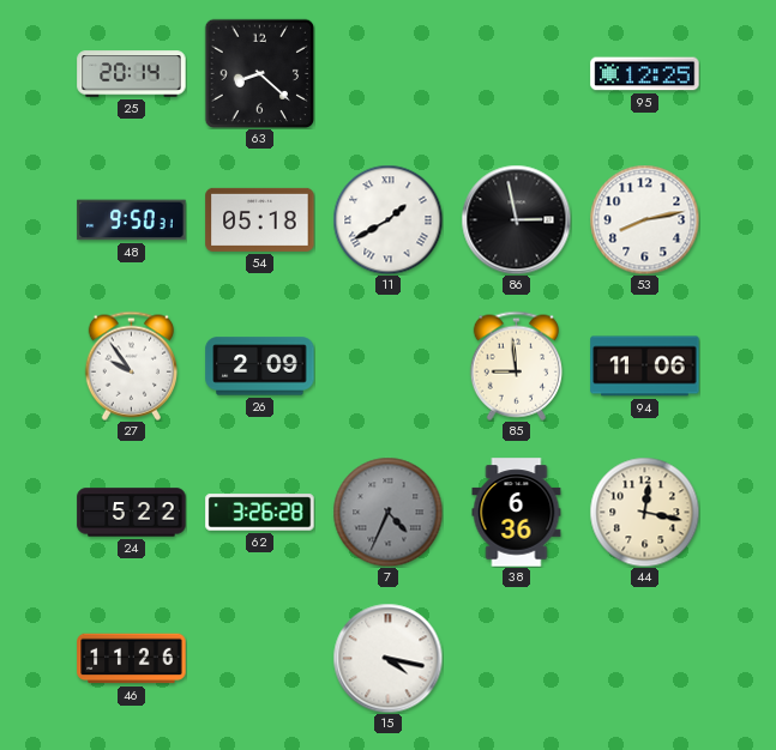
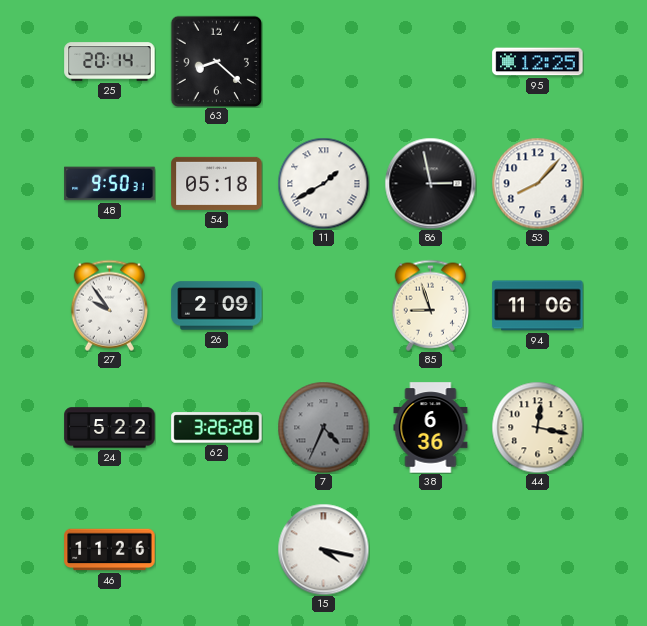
53: 8:13 -> 8:07
85: 8:59 -> 8:57
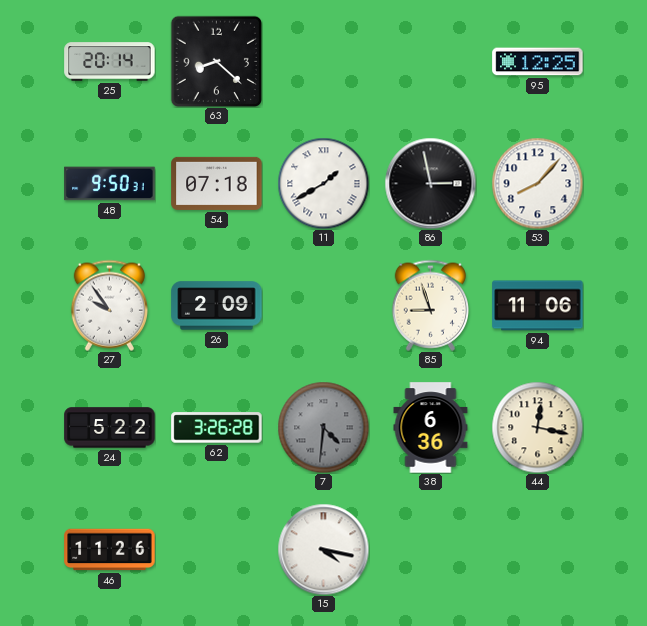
54: 05:18 -> 07:18
7: 4:34 -> 4:31
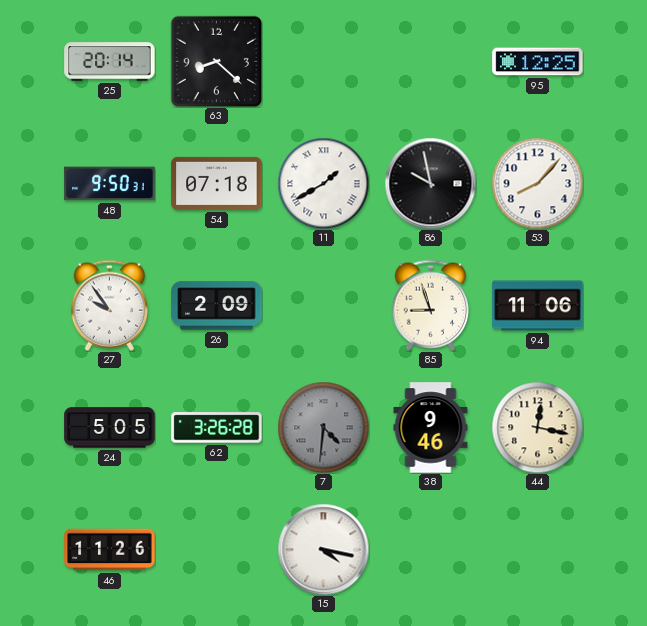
86: 2:58 -> 9:58
24: 5:22 -> 5:05
38: 6:36 -> 9:46
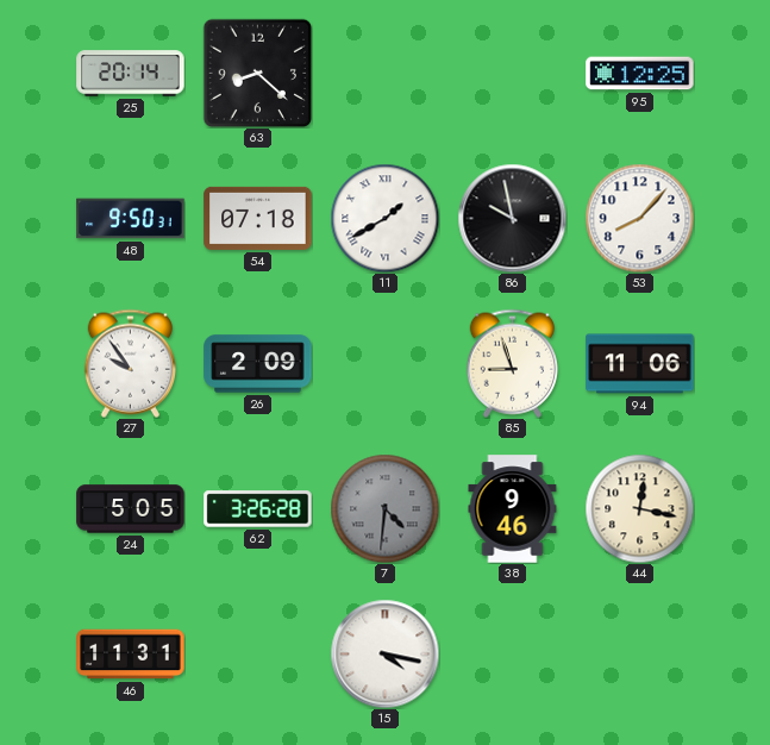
46: 11:26 -> 11:31
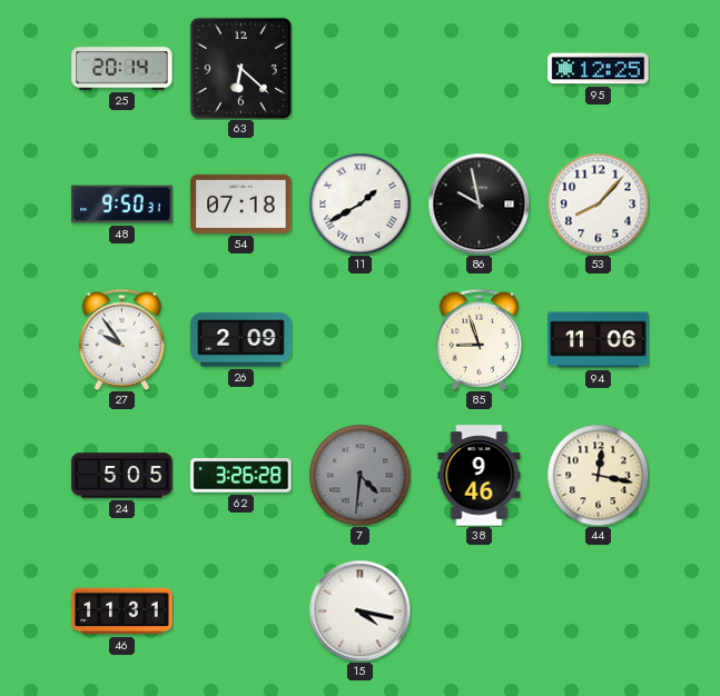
63: 8:22 -> 6:22
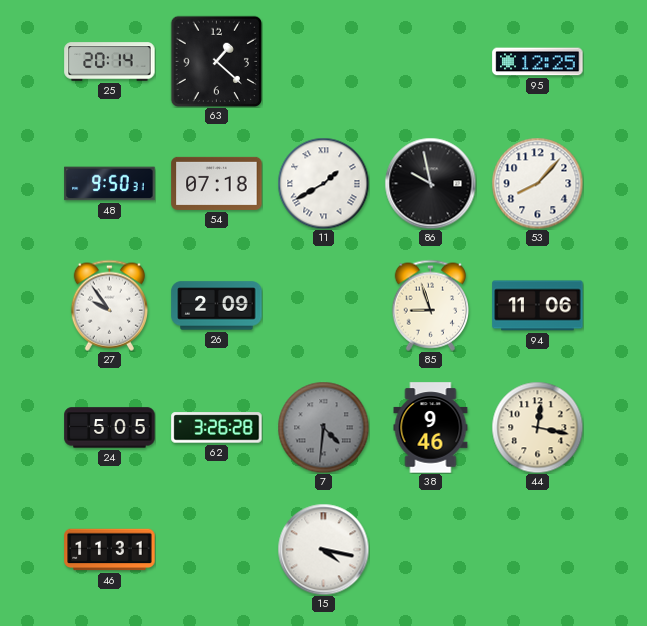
63: 6:22 -> 1:22
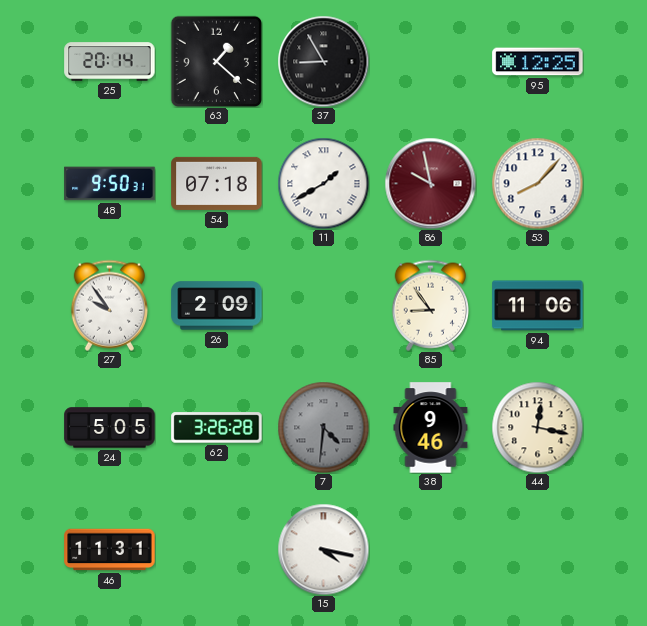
37: none -> 8:55
86 dial: black -> burgundy
85: 8:57 -> 8:54
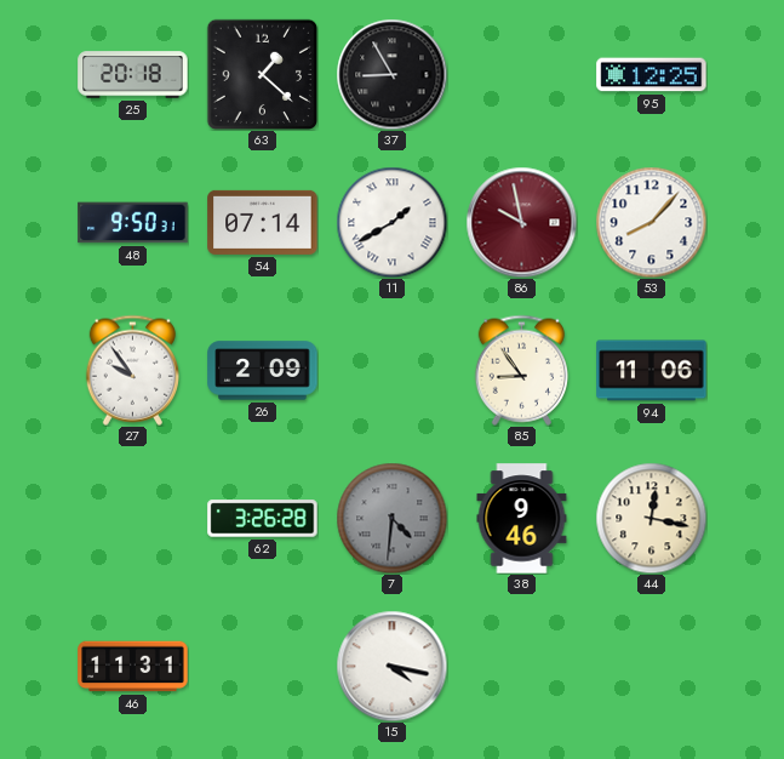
25: 20:14 -> 20:18
54: 07:18 -> 07:14
24: 5:05 -> none
